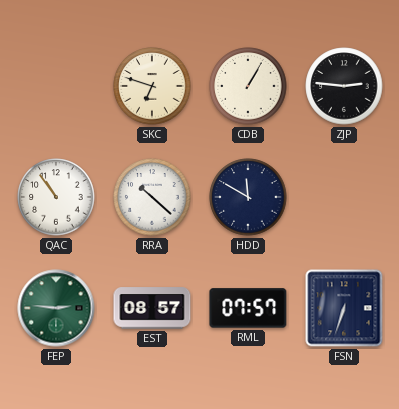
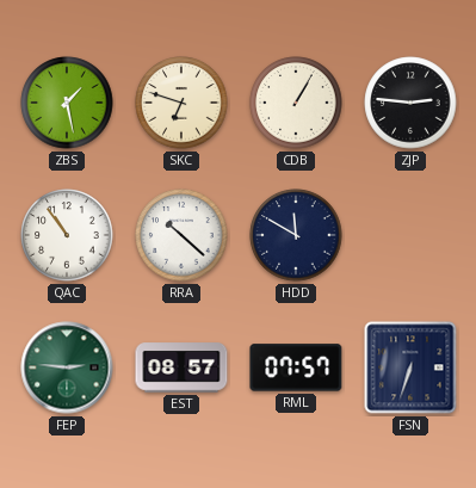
ZBS: none -> 1:28
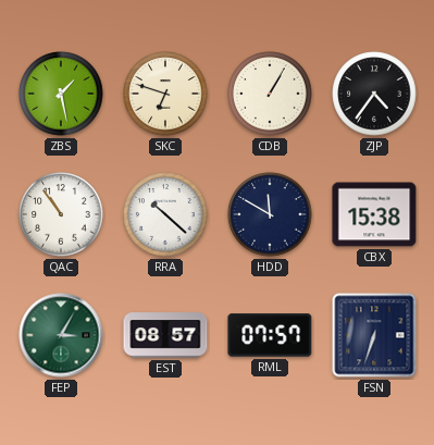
ZJP: 2:46 -> 4:36
CBX: none -> 15:38
FEP: 2:46 -> 3:05
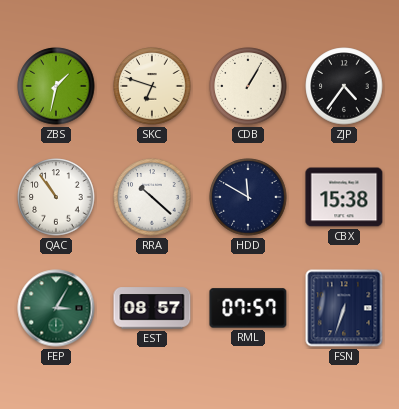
ZBS: 1:28 -> 1:32
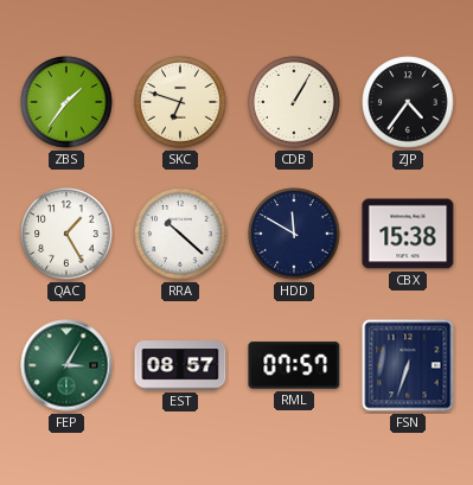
ZBS: 1:32 -> 1:36
QAC: 10:54 -> 1:25
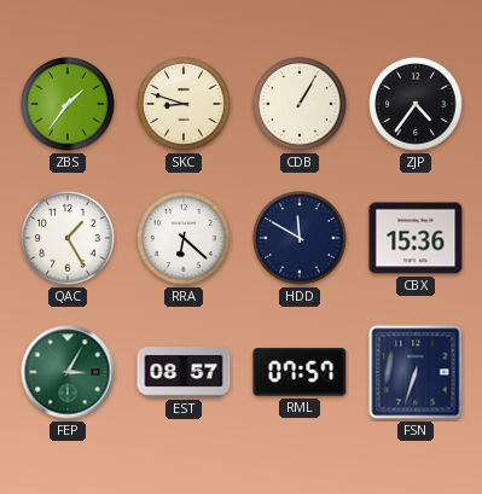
SKC: 6:48 -> 8:48
RRA: 10:22 -> 6:22
CBX: 15:38 -> 15:36
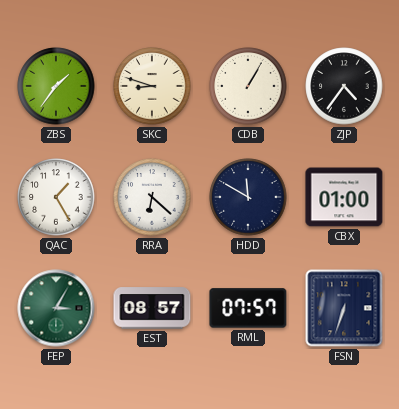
CBX: 15:36 -> 01:00
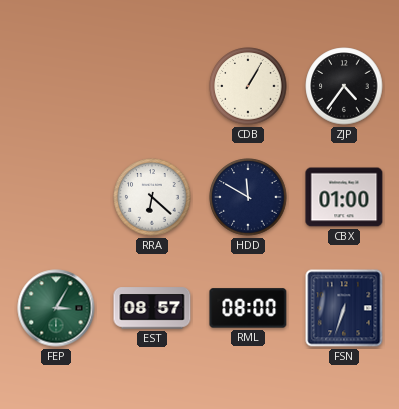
ZBS: 1:36 -> none
SKC: 8:48 -> none
QAC: 1:25 -> none
RML: 07:57 -> 08:00
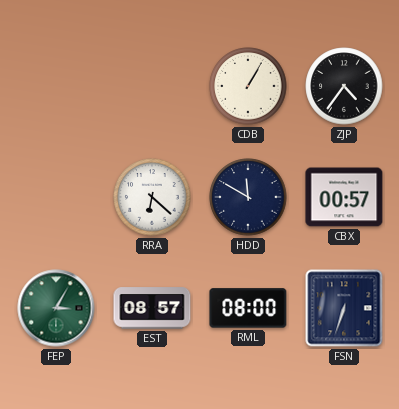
CBX: 01:00 -> 00:57
